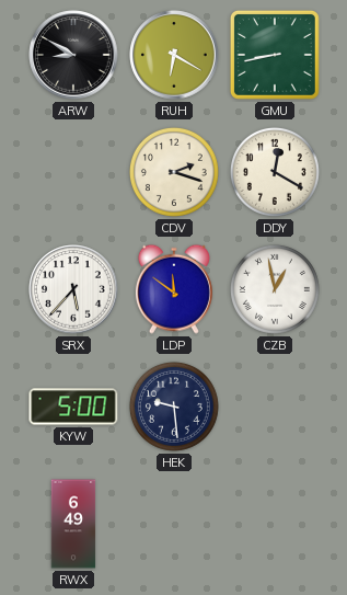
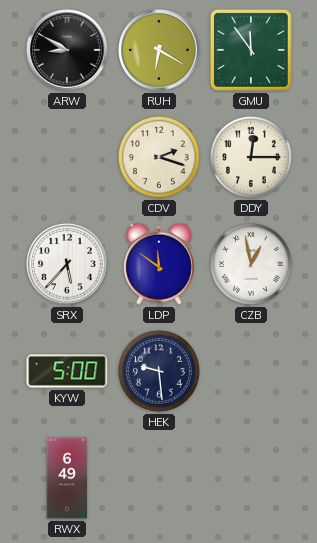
GMU: 8:43 -> 11:54
DDY: 12:20 -> 12:15
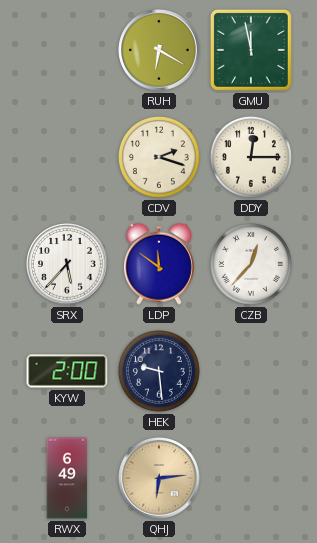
ARW: 8:50 -> none
GMU: 11:54 -> 11:58
CZB: 12:58 -> 12:37
KYW: 5:00 -> 2:00
QHJ: none -> 6:14
